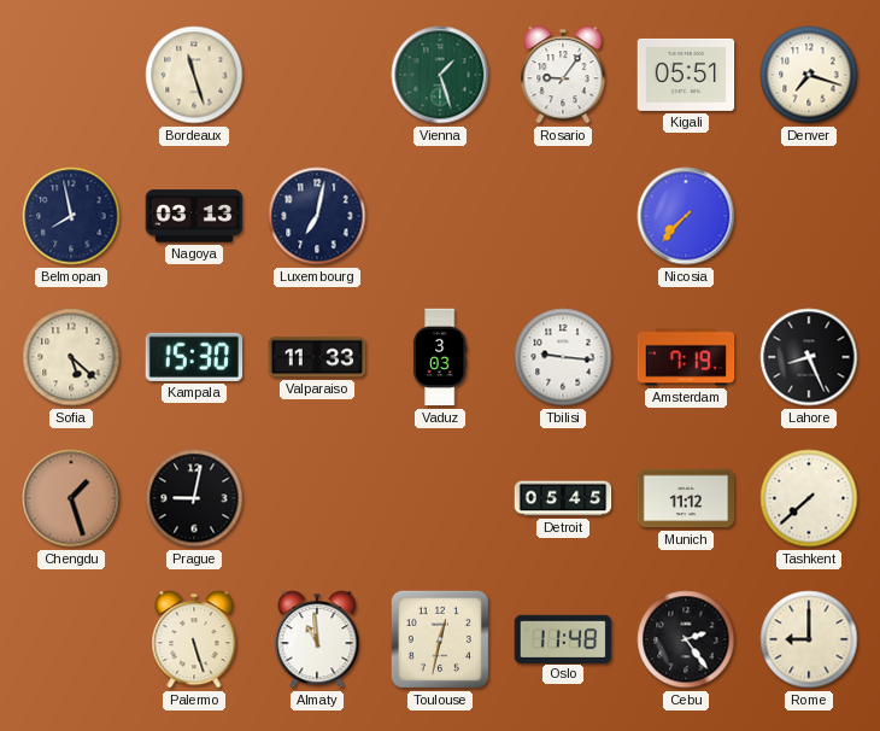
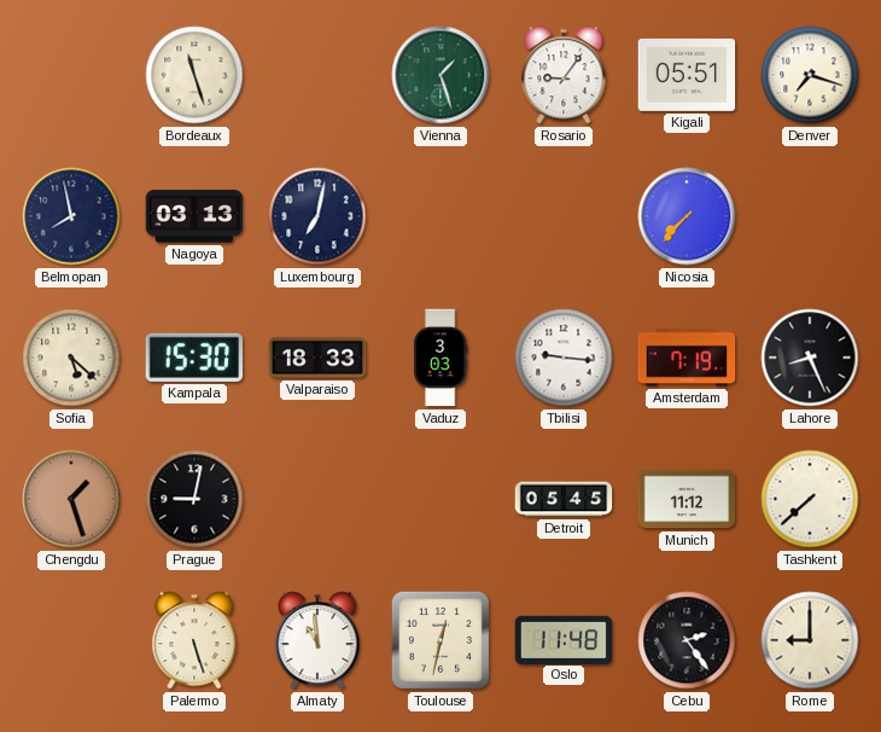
Valparaiso: 11:33 -> 18:33
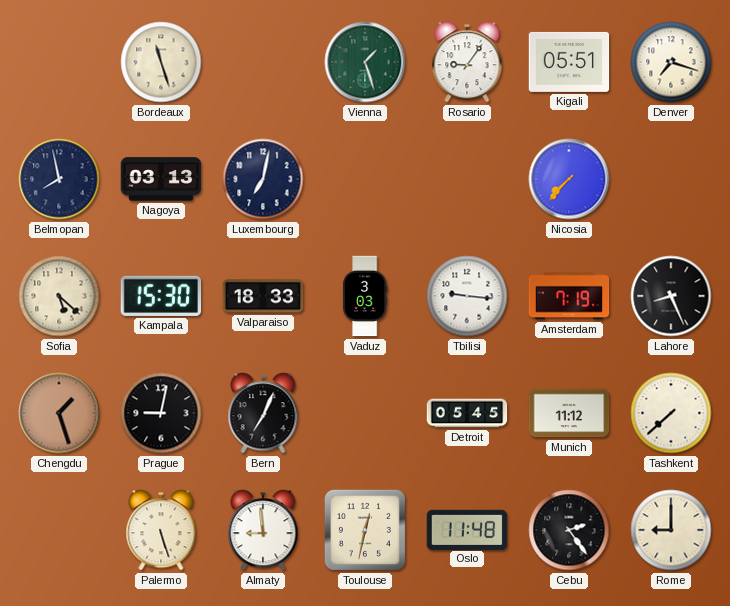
Bern: none -> 7:04
Almaty: 10:59 -> 8:59
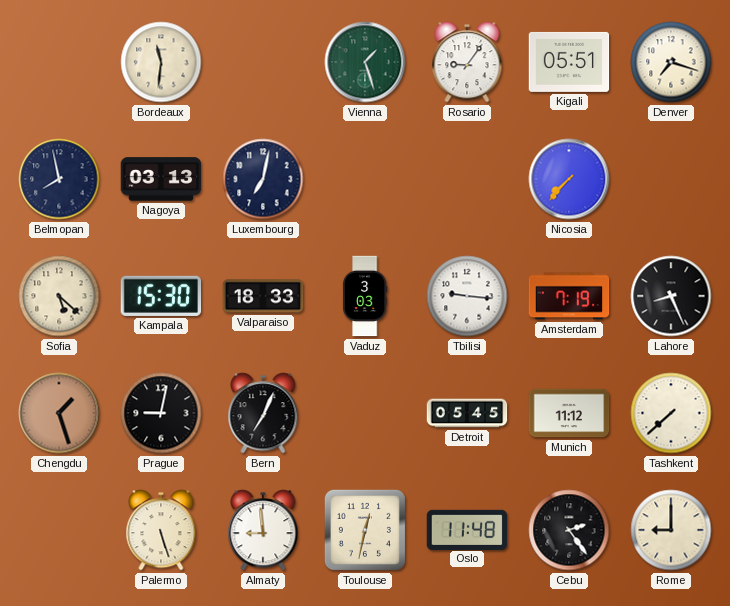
Bordeaux: 11:27 -> 11:31
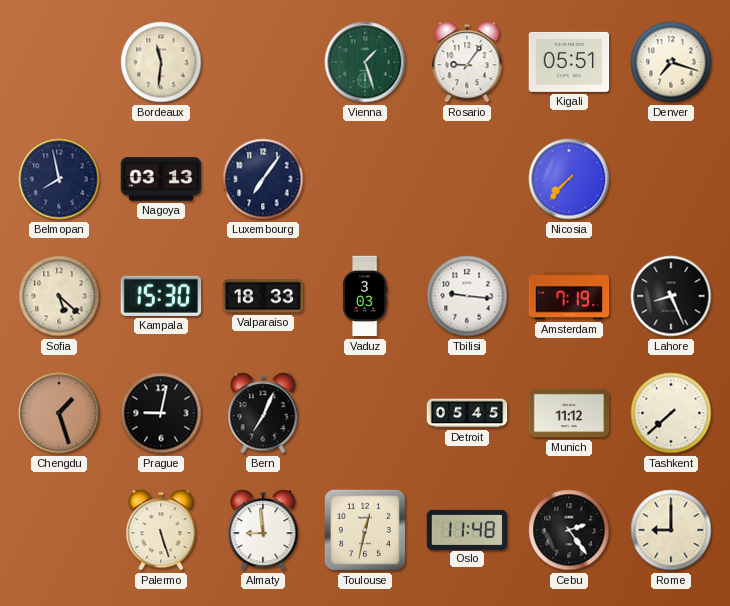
Luxembourg: 7:02 -> 7:06
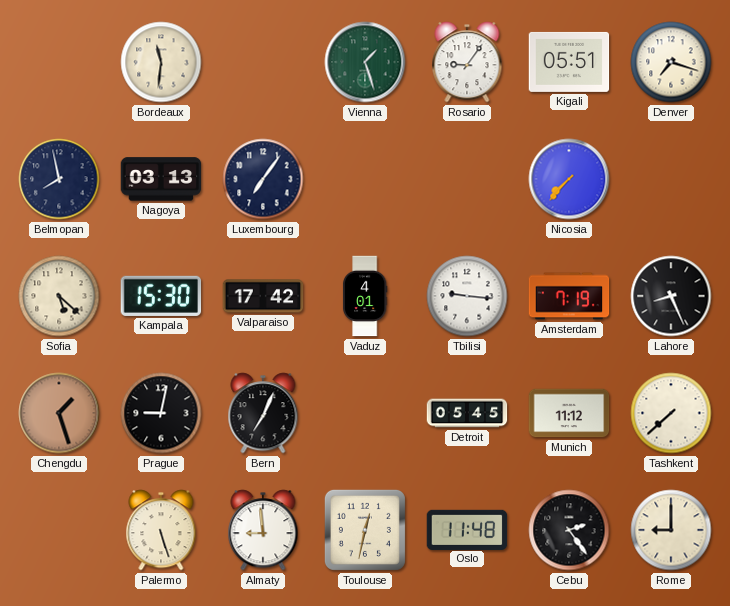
Valparaiso: 18:33 -> 17:42
Vaduz: 3:03 -> 4:01
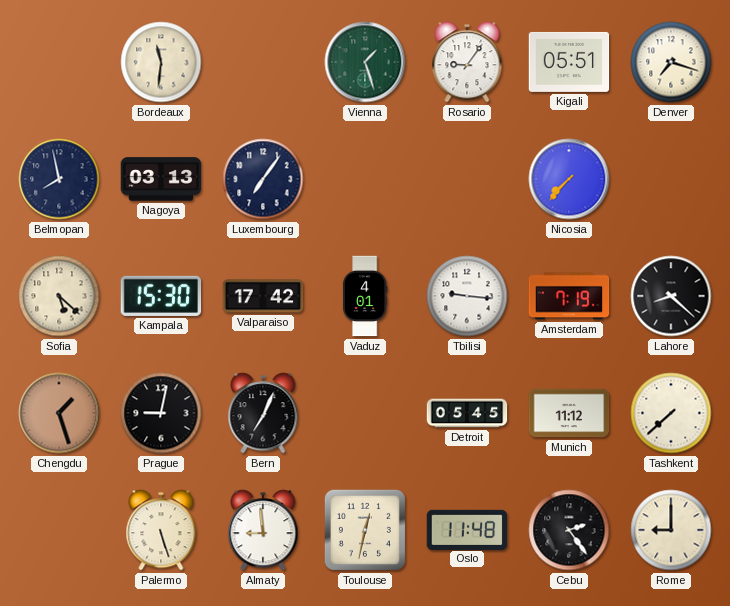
Lahore: 8:26 -> 8:22
